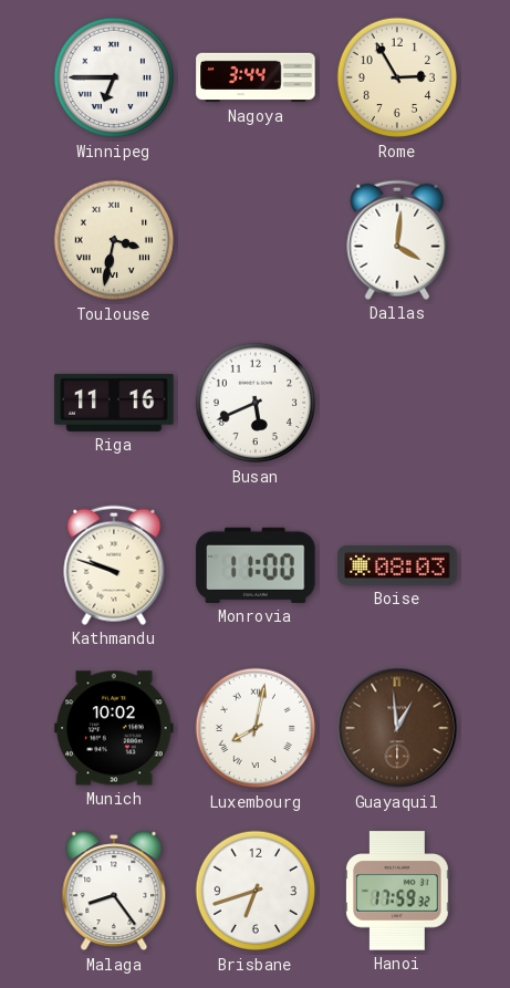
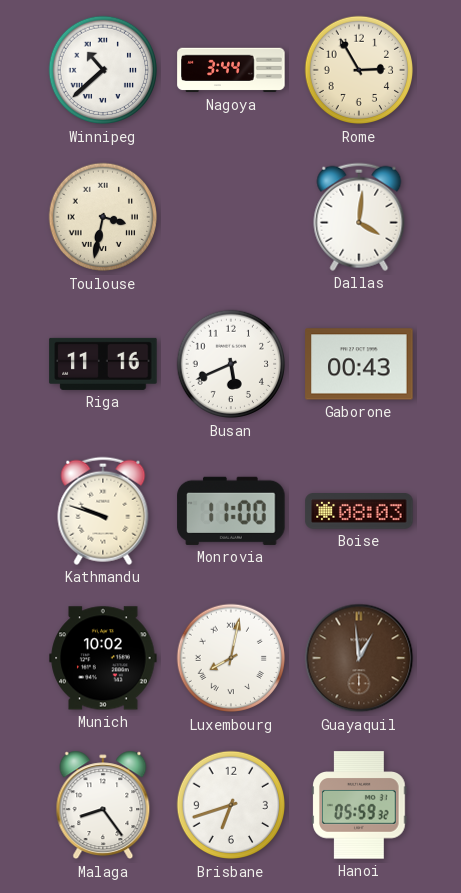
Winnipeg: 6:45 -> 10:38
Gaborone: none -> 00:43
Hanoi: 17:59 -> 05:59
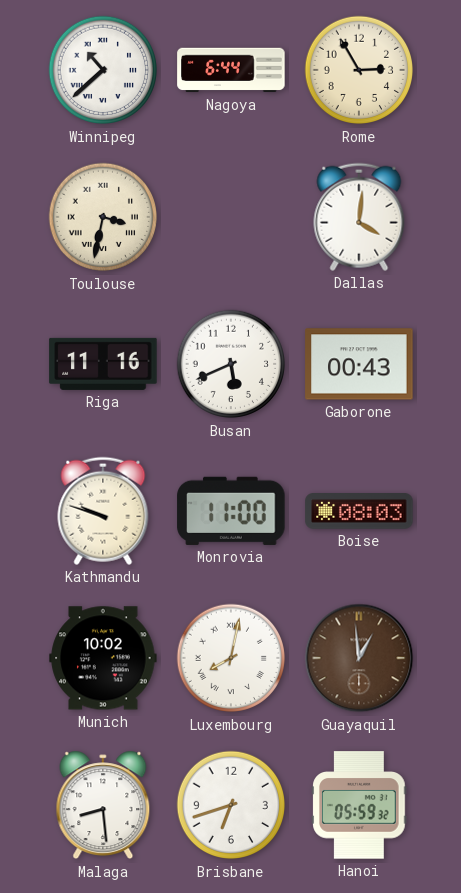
Nagoya: 3:44 -> 6:44
Malaga: 8:24 -> 8:29
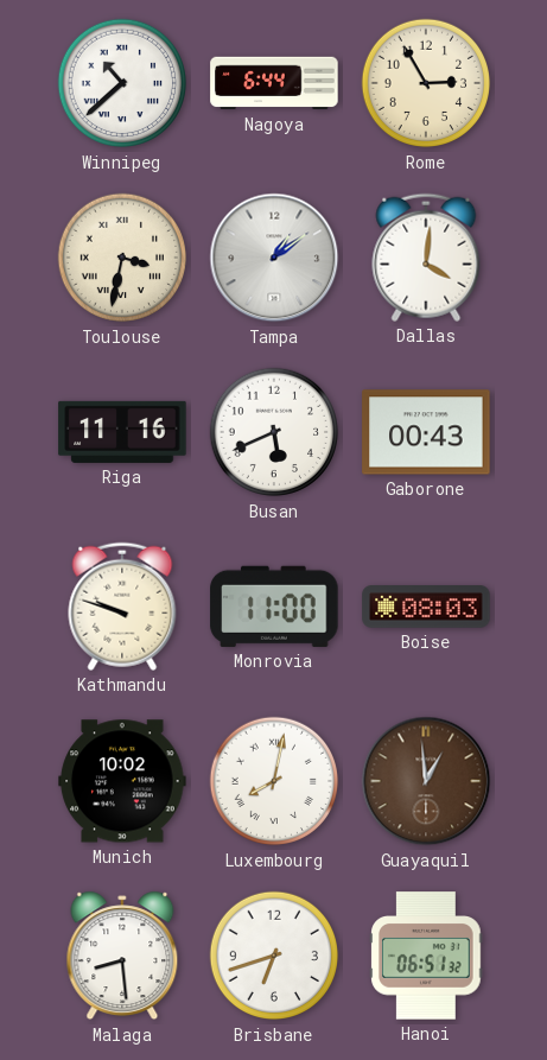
Tampa: none -> 1:09
Hanoi: 05:59 -> 06:51
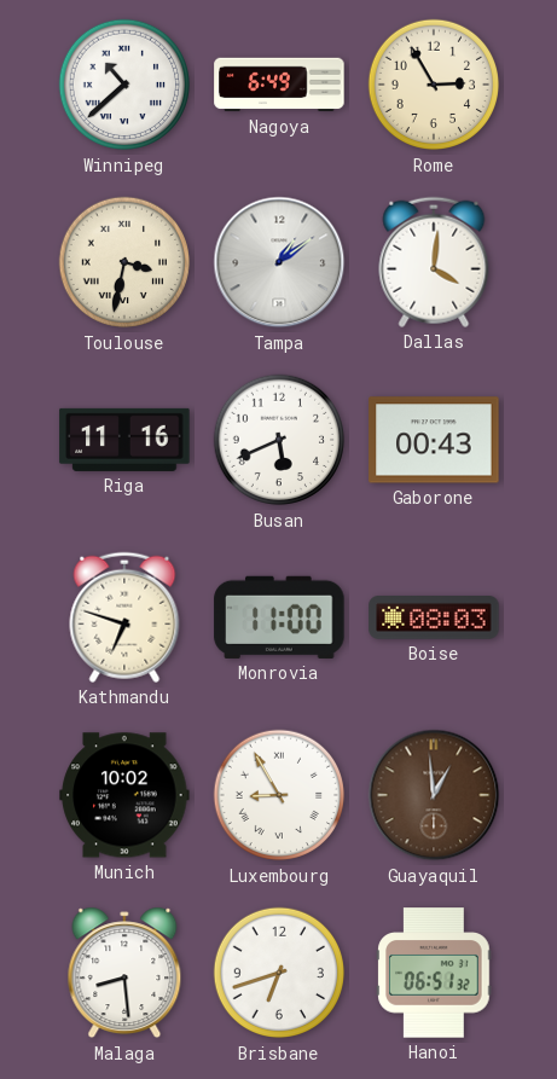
Nagoya: 6:44 -> 6:49
Kathmandu: 9:48 -> 6:48
Luxembourg: 8:02 -> 8:55
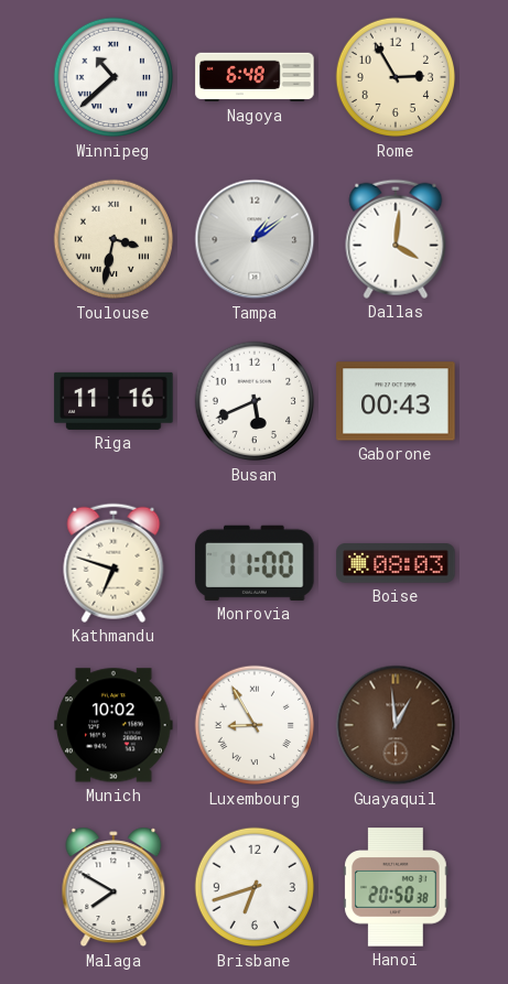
Nagoya: 6:49 -> 6:48
Malaga: 8:29 -> 7:50
Hanoi: 06:51 -> 20:50
